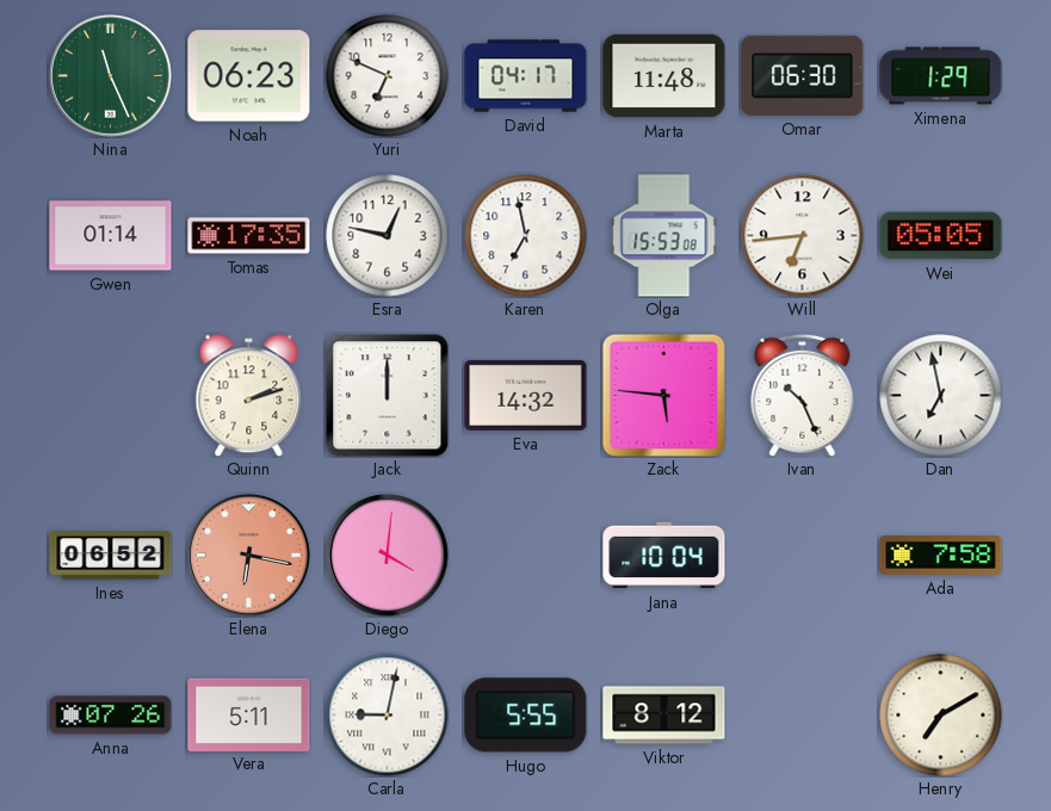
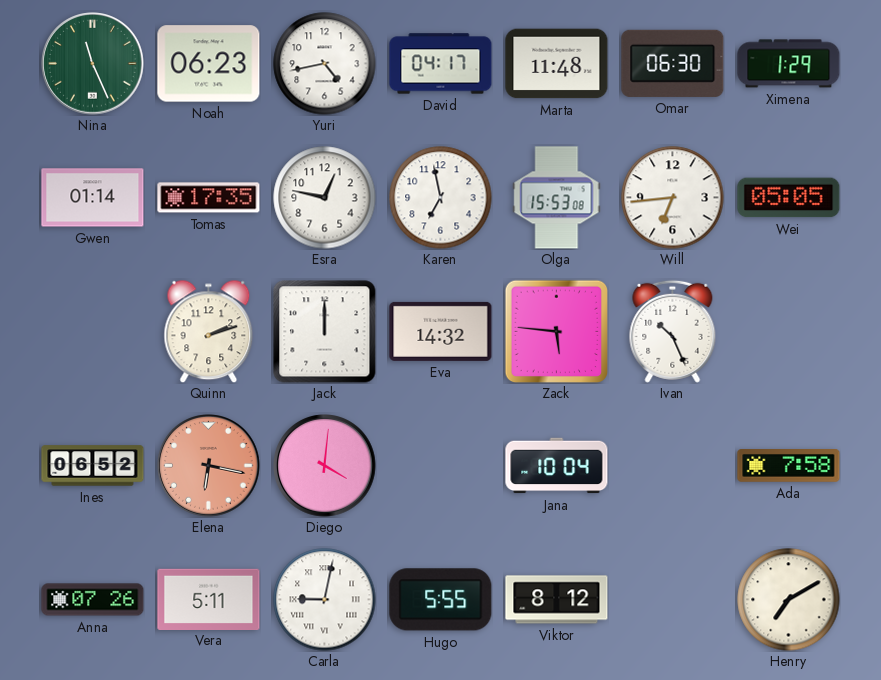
Yuri: 6:49 -> 4:43
Dan: 6:58 -> none
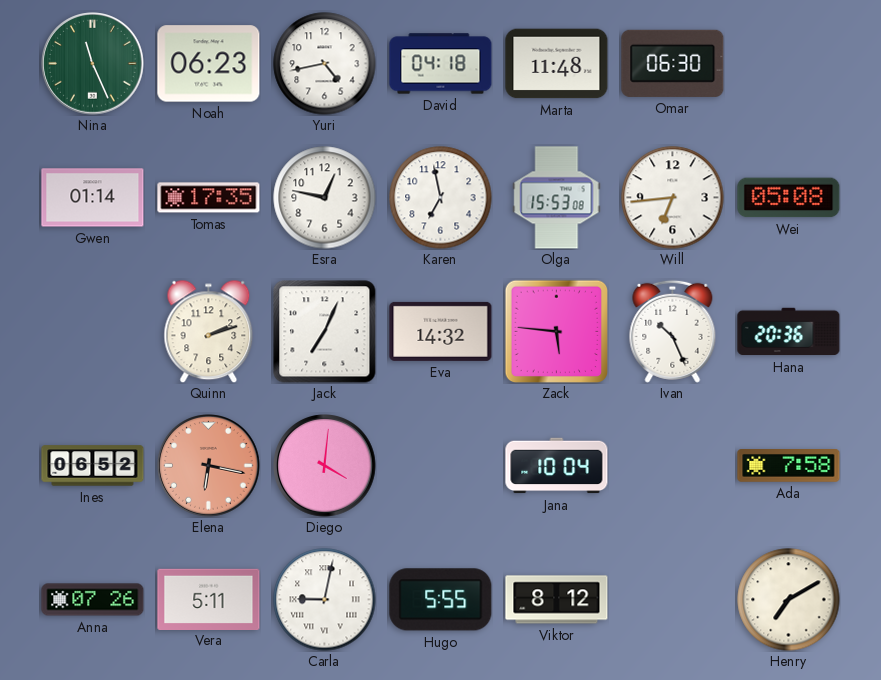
David: 04:17 -> 04:18
Ximena: 1:29 -> none
Wei: 05:05 -> 05:08
Jack: 12:00 -> 7:04
Hana: none -> 20:36
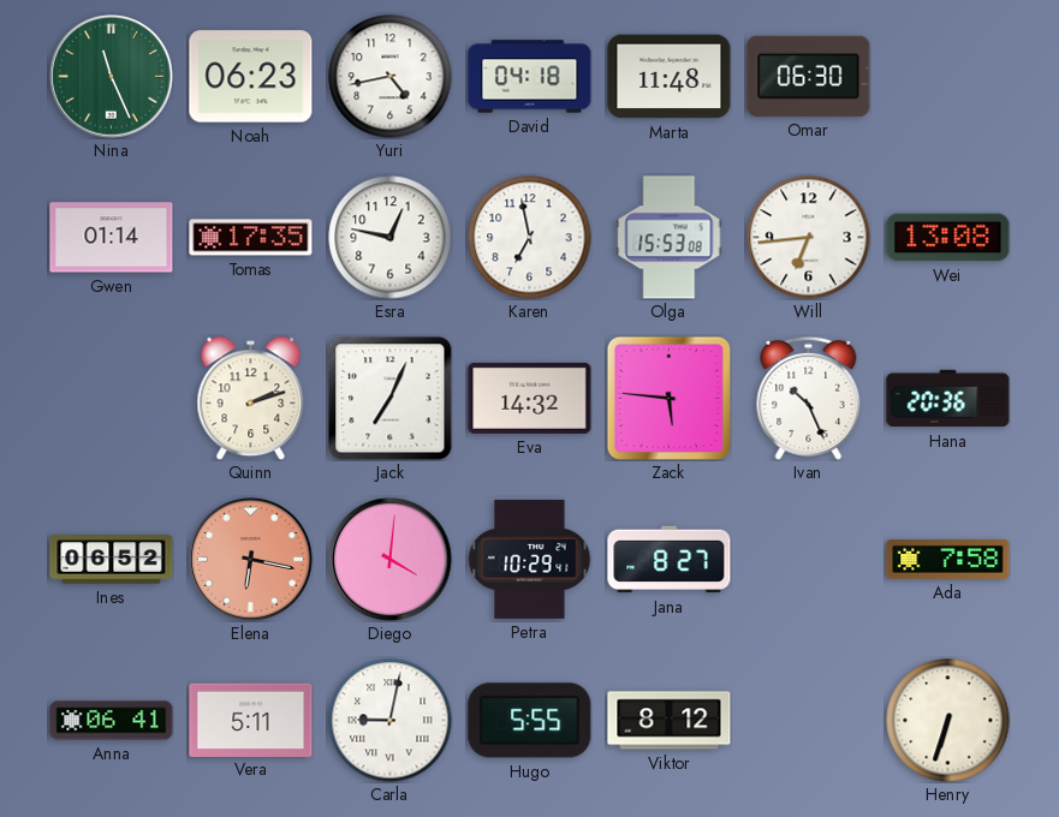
Wei: 05:08 -> 13:08
Petra: none -> 10:29
Jana: 10:04 -> 8:27
Anna: 07:26 -> 06:41
Henry: 7:10 -> 6:33
